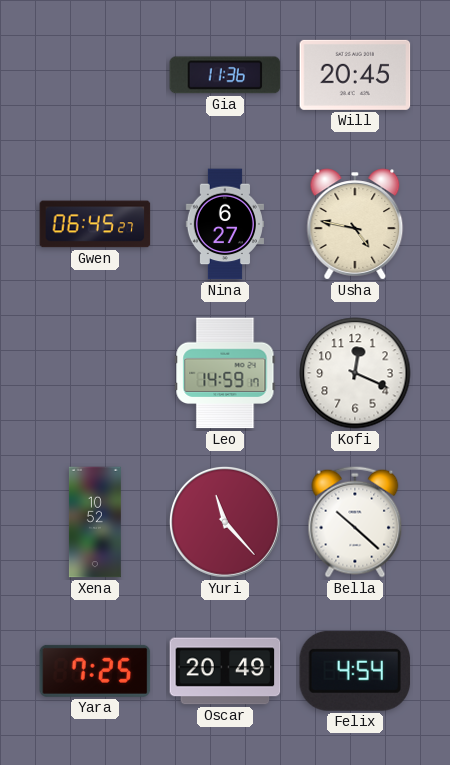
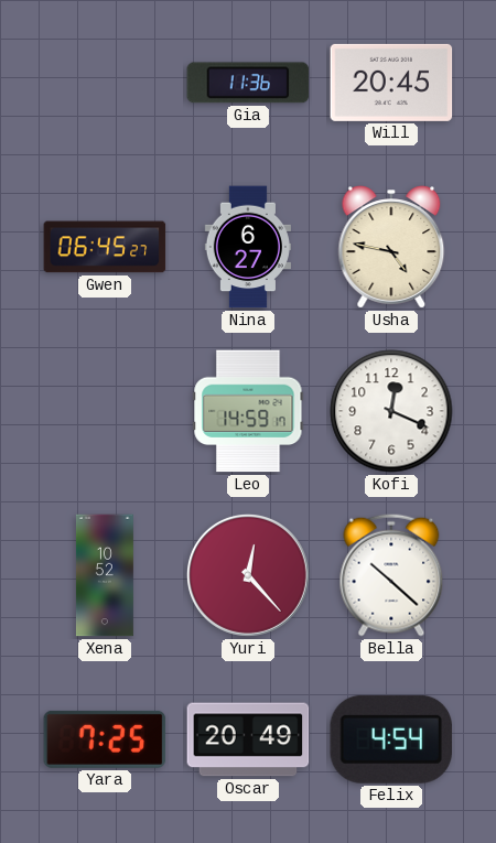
Yuri: 11:23 -> 12:23
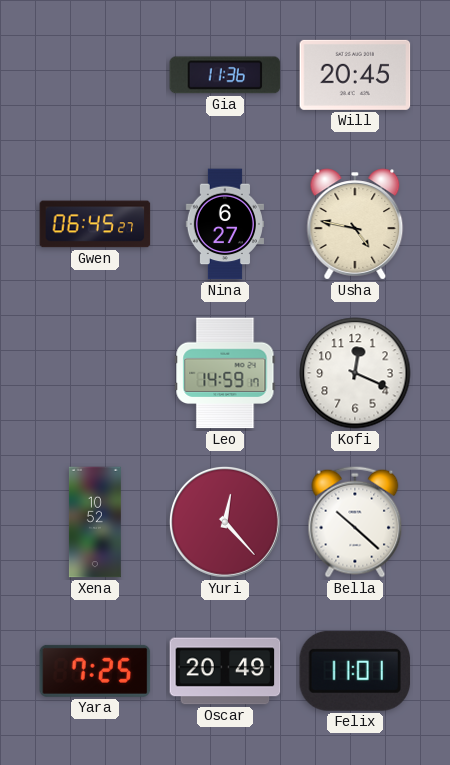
Felix: 4:54 -> 11:01
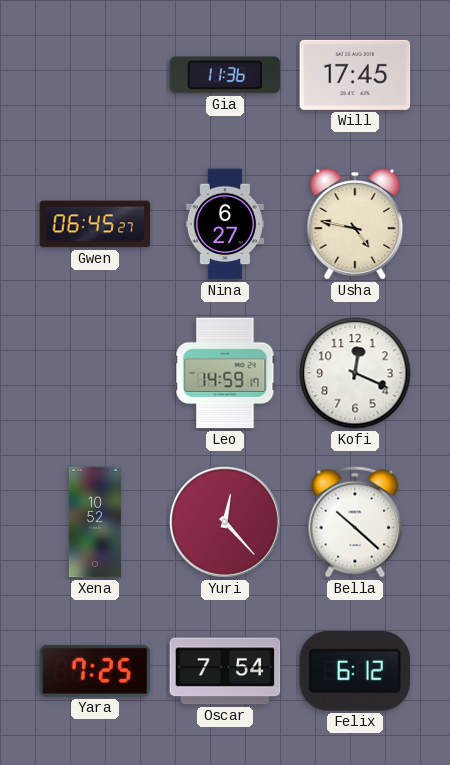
Will: 20:45 -> 17:45
Oscar: 20:49 -> 7:54
Felix: 11:01 -> 6:12
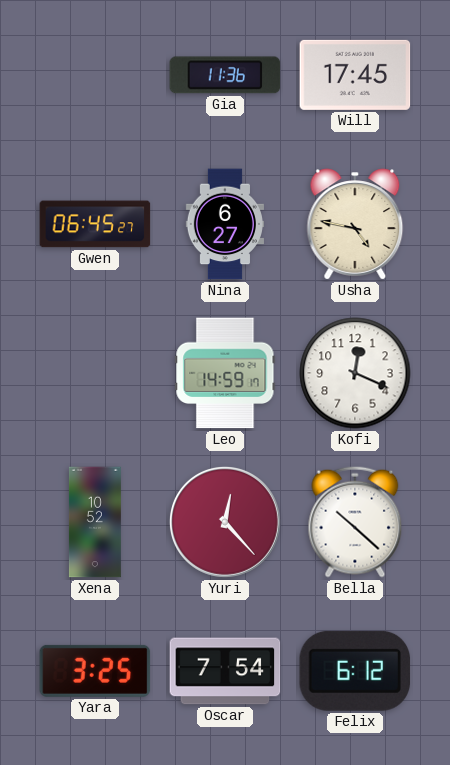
Yara: 7:25 -> 3:25
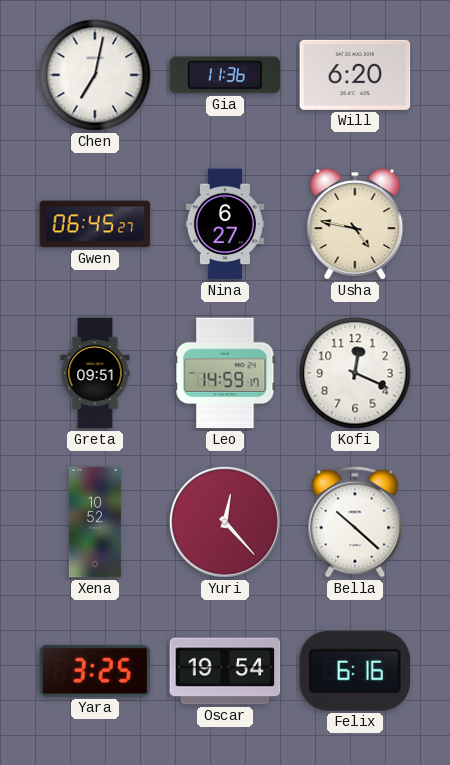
Chen: none -> 7:02
Will: 17:45 -> 6:20
Greta: none -> 09:51
Oscar: 7:54 -> 19:54
Felix: 6:12 -> 6:16
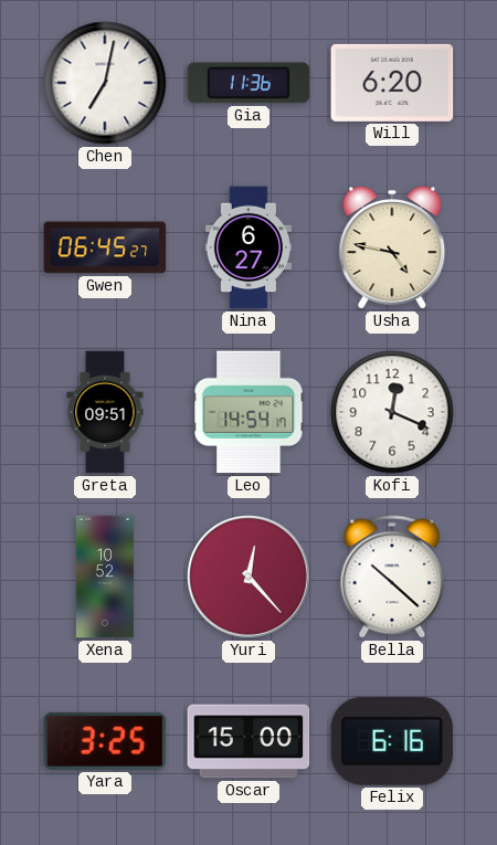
Leo: 14:59 -> 14:54
Oscar: 19:54 -> 15:00
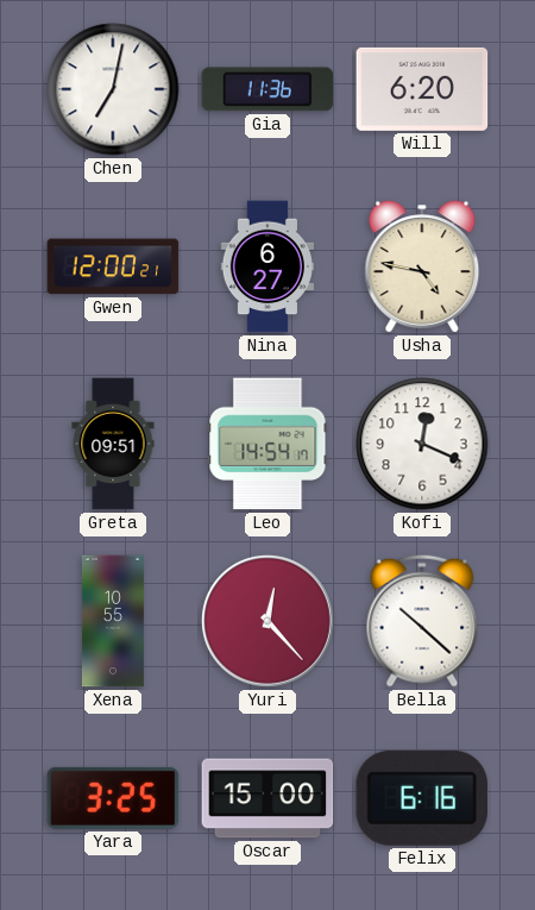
Gwen: 06:45 -> 12:00
Xena: 10:52 -> 10:55
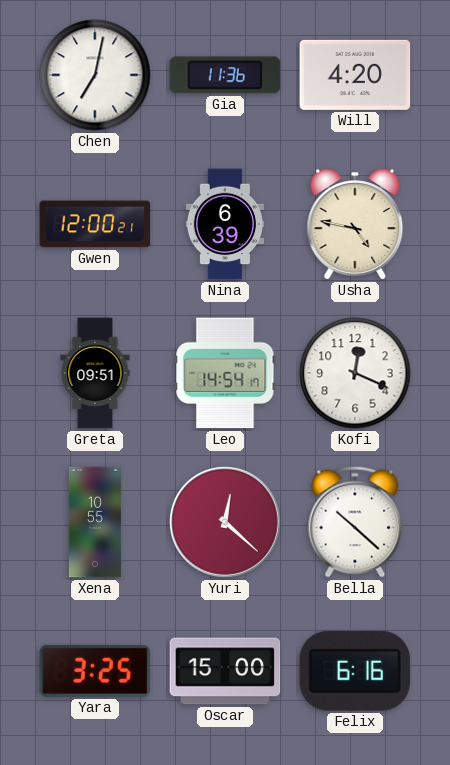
Will: 6:20 -> 4:20
Nina: 6:27 -> 6:39
Yuri: 12:23 -> 12:22
